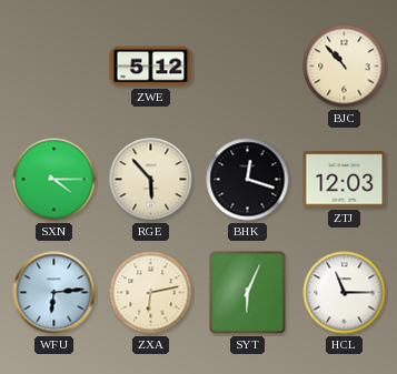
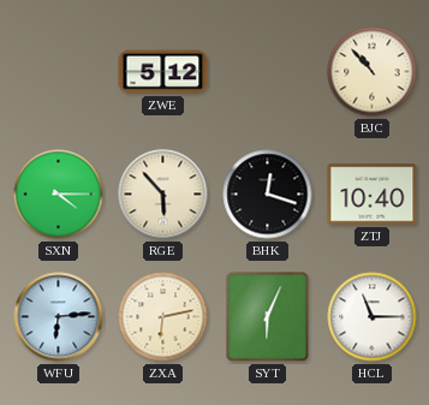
ZTJ: 12:03 -> 10:40
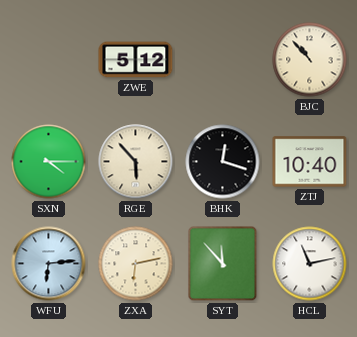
SYT: 6:04 -> 11:53
HCL: 11:15 -> 11:13
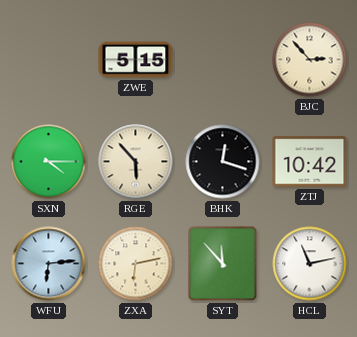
ZWE: 5:12 -> 5:15
BJC: 10:53 -> 2:53
ZTJ: 10:40 -> 10:42
